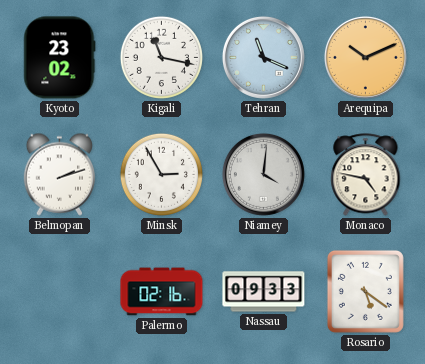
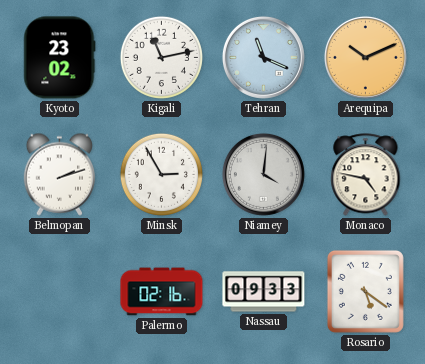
Kigali: 11:17 -> 11:13
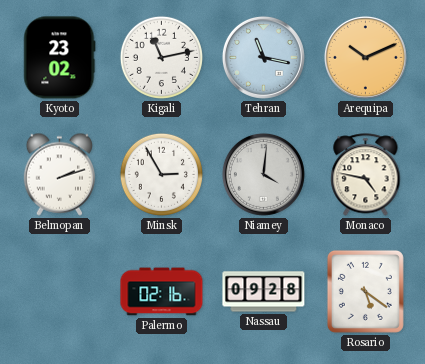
Tehran: 11:19 -> 11:17
Nassau: 09:33 -> 09:28
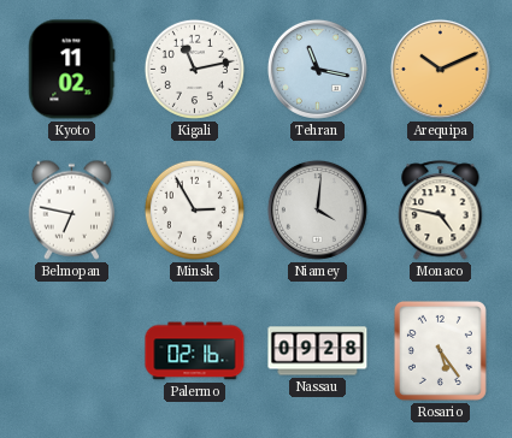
Kyoto: 23:02 -> 11:02
Belmopan: 2:12 -> 6:47
Rosario: 5:21 -> 5:24
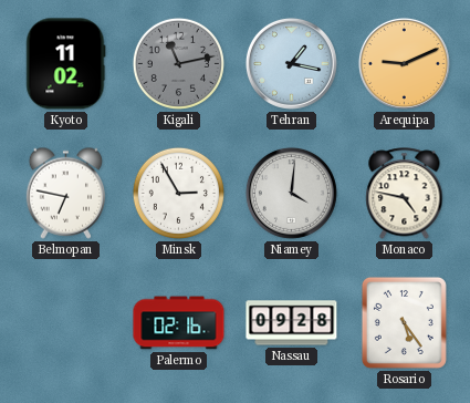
Kigali dial: white -> grey
Tehran: 11:17 -> 1:17
Arequipa: 10:11 -> 9:11
